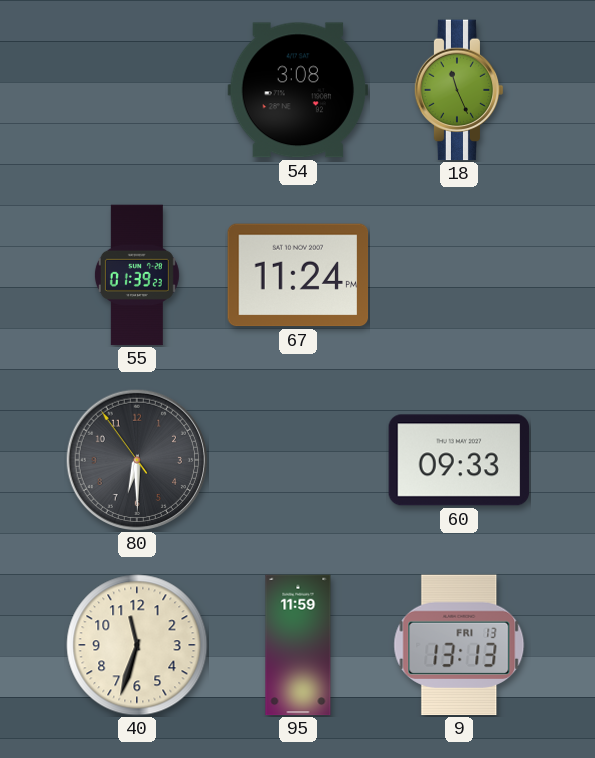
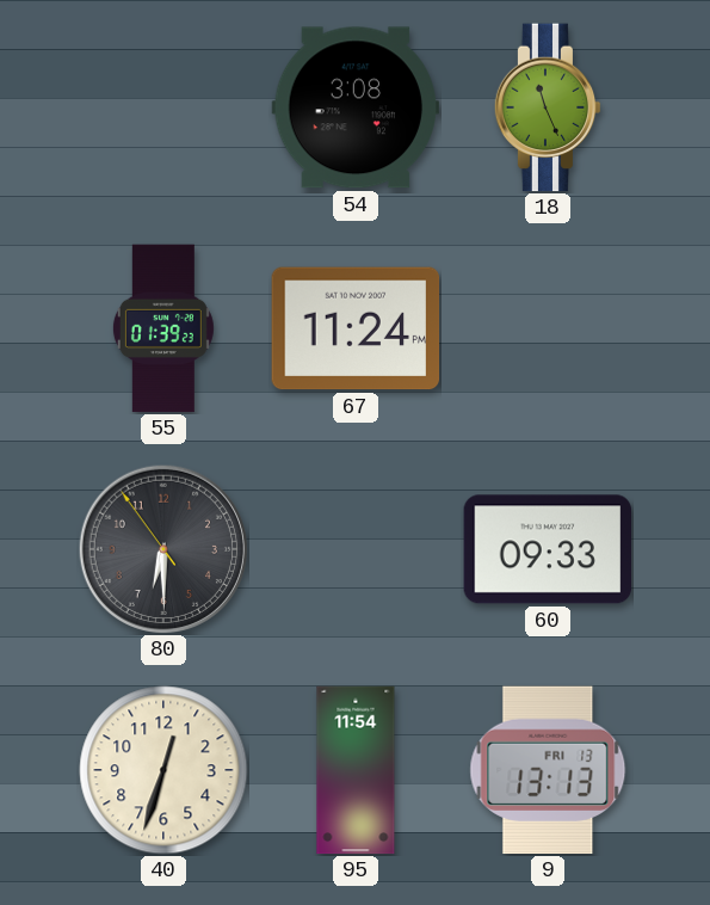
40: 11:33 -> 12:33
95: 11:59 -> 11:54
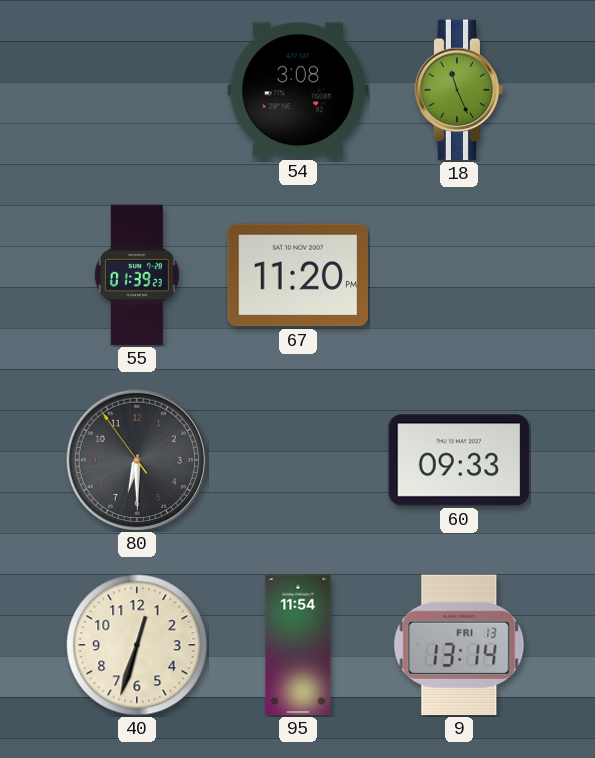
67: 11:24 -> 11:20
9: 13:13 -> 13:14
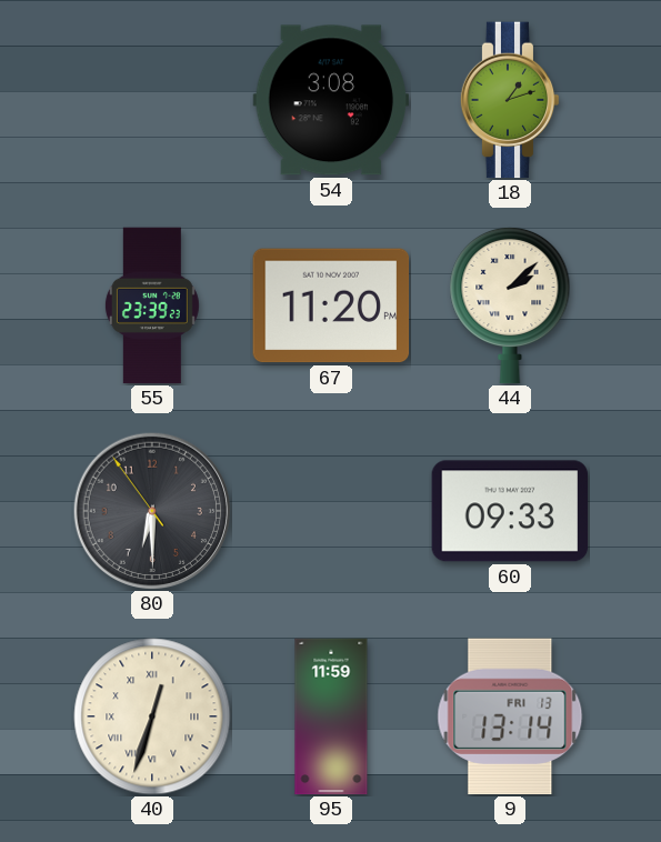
18: 11:26 -> 1:12
55: 01:39 -> 23:39
44: none -> 2:08
40 numerals: Arabic -> Roman
95: 11:54 -> 11:59
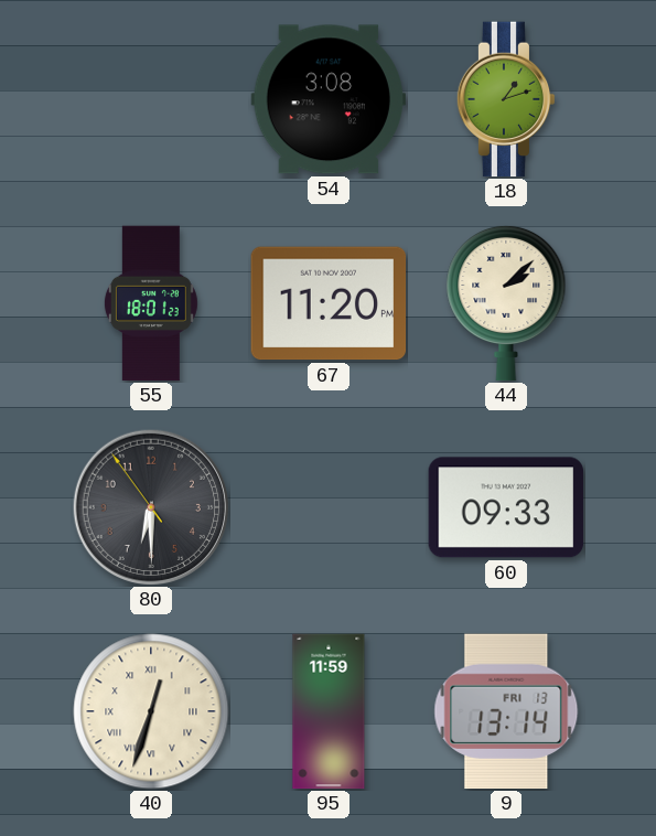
55: 23:39 -> 18:01
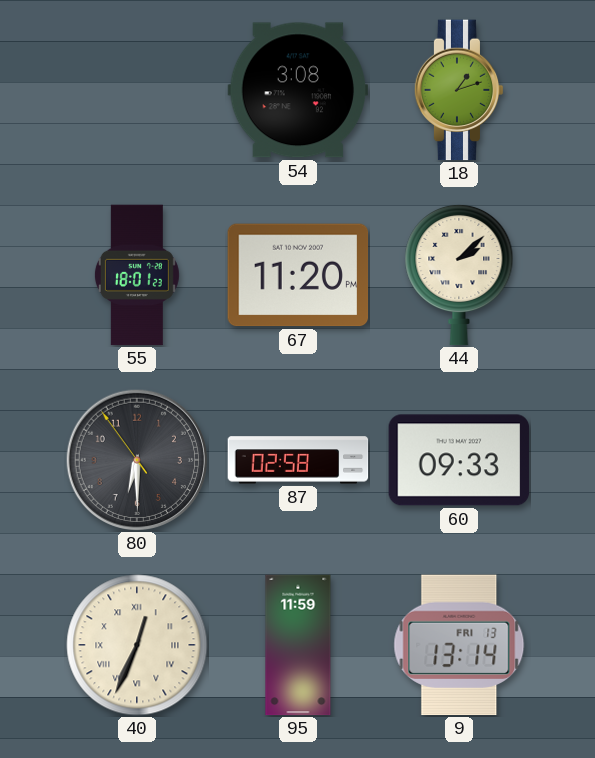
87: none -> 02:58
40: 12:33 -> 12:34
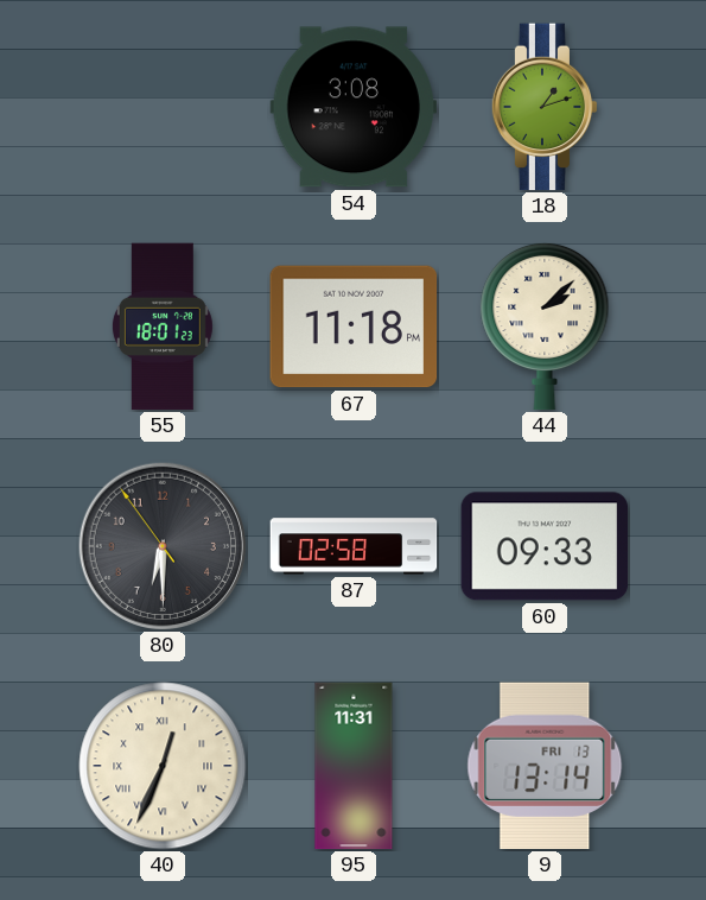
67: 11:20 -> 11:18
95: 11:59 -> 11:31
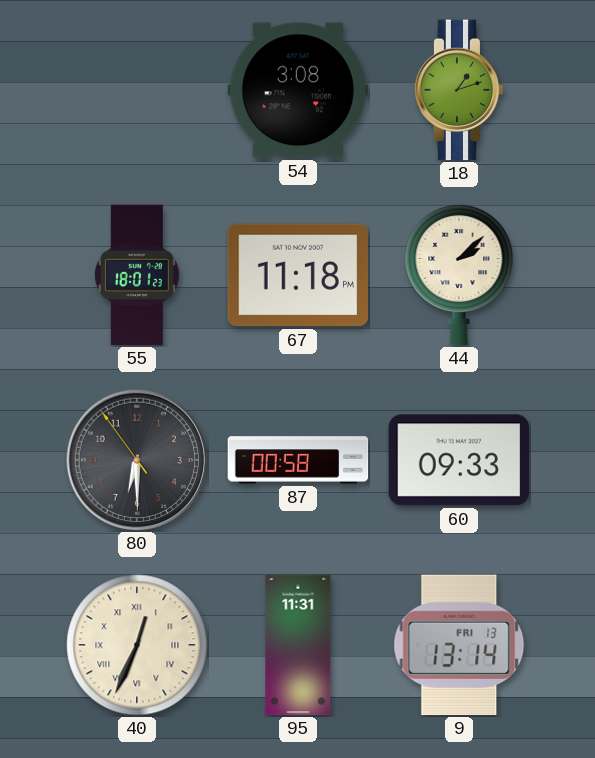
87: 02:58 -> 00:58
